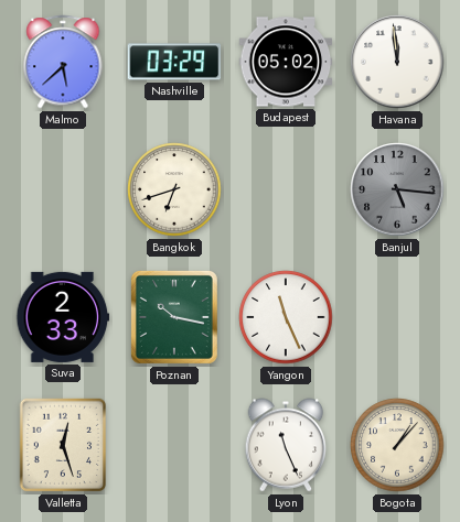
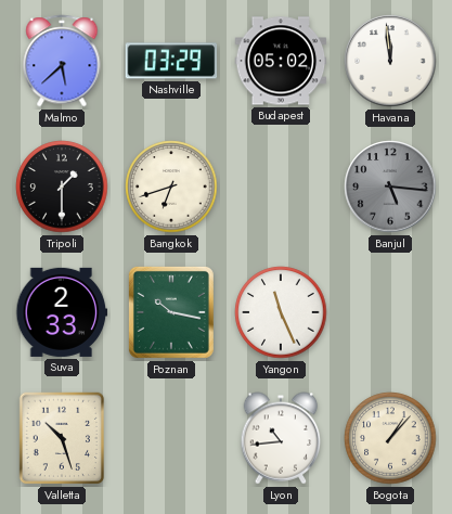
Tripoli: none -> 1:30
Valletta: 12:27 -> 10:27
Lyon: 11:26 -> 10:44
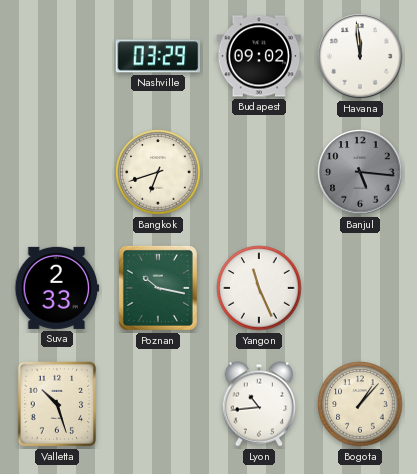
Malmo: 5:38 -> none
Budapest: 05:02 -> 09:02
Tripoli: 1:30 -> none
